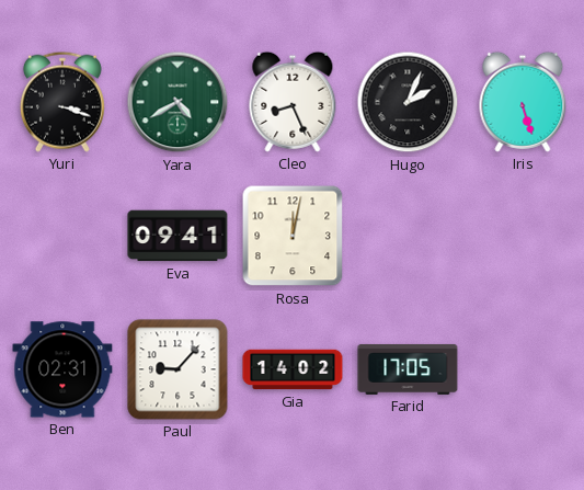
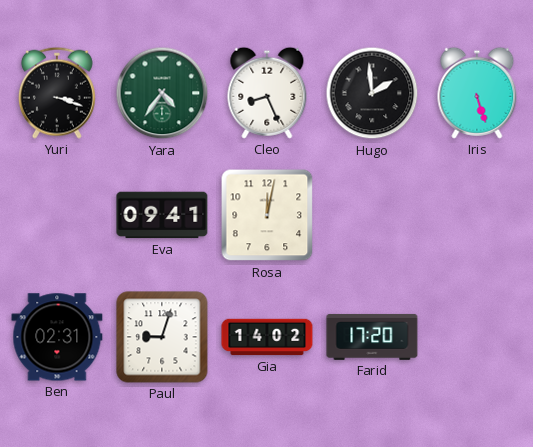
Yara: 4:40 -> 4:36
Hugo: 2:04 -> 1:59
Paul: 9:07 -> 9:03
Farid: 17:05 -> 17:20
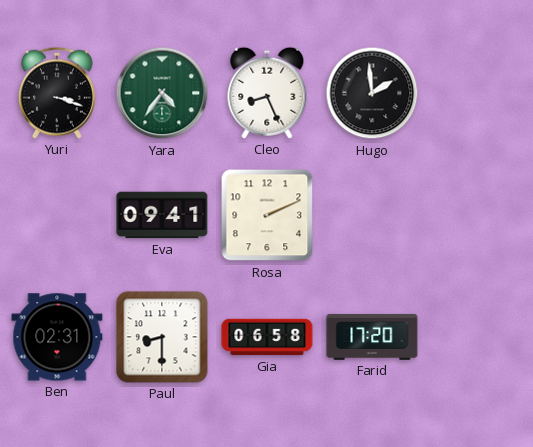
Iris: 5:27 -> none
Rosa: 12:02 -> 2:11
Paul: 9:03 -> 8:30
Gia: 14:02 -> 06:58
